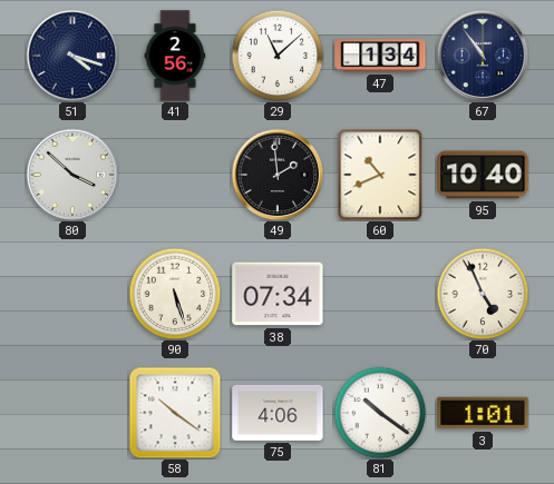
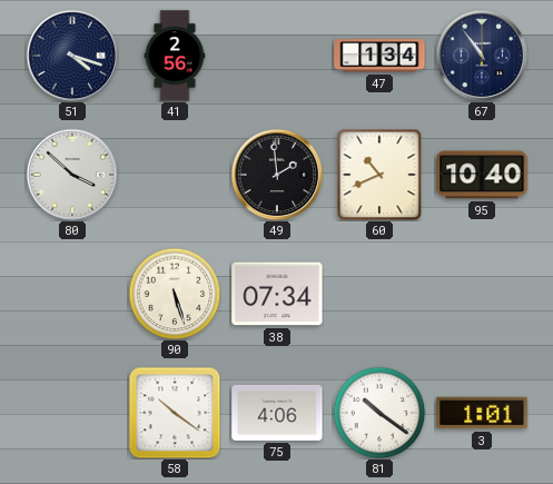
29: 11:08 -> none
70: 4:56 -> none
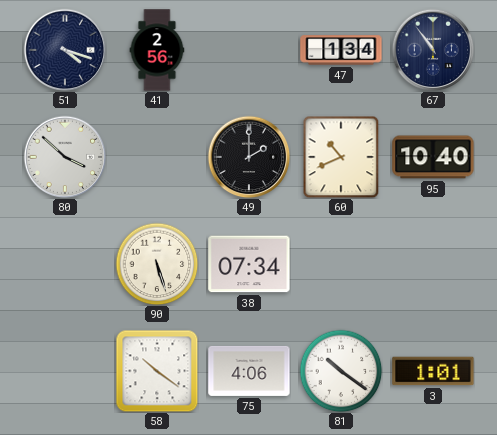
49: 1:59 -> 2:00
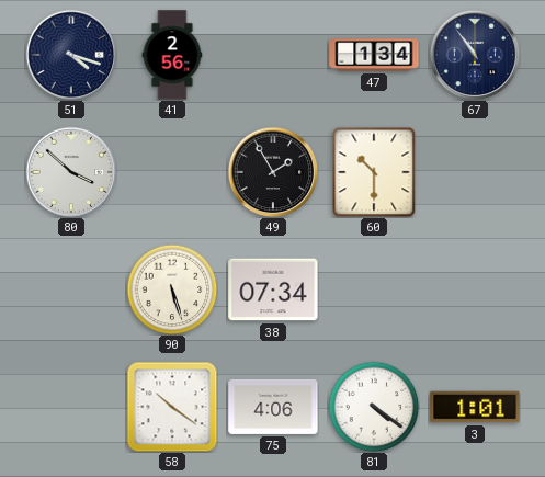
49: 2:00 -> 1:55
60: 10:41 -> 10:30
95: 10:40 -> none
81: 10:21 -> 4:21
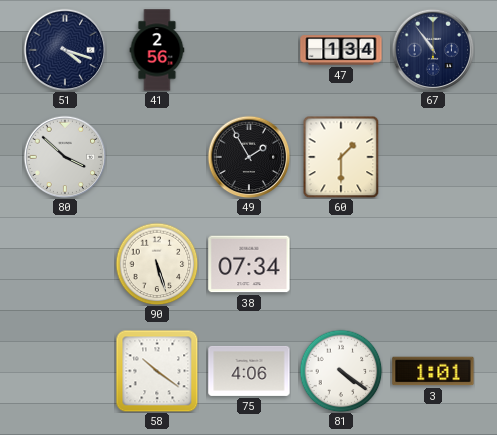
60: 10:30 -> 1:30
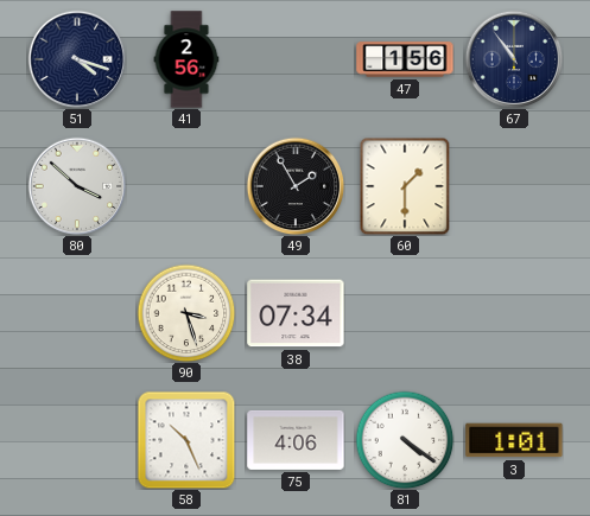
47: 1:34 -> 1:56
90: 5:27 -> 3:27
58: 10:21 -> 10:26
